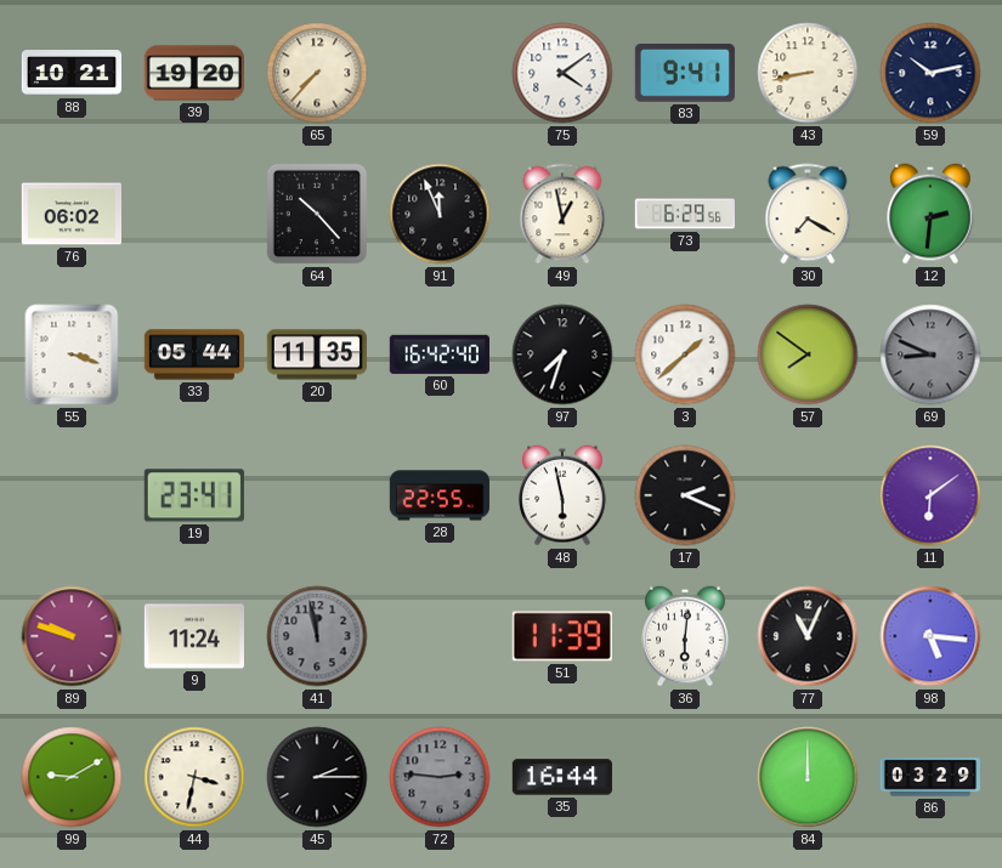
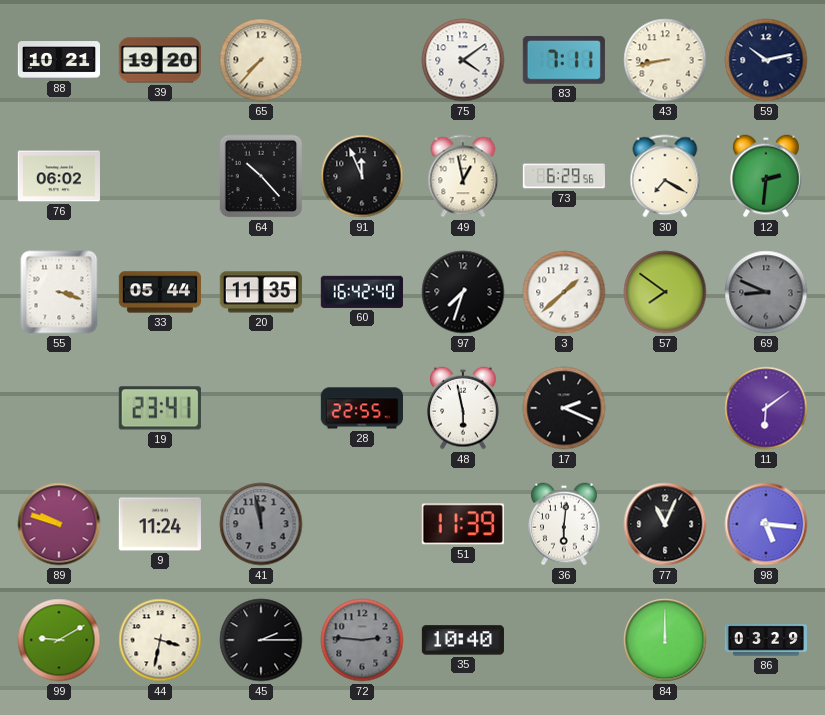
83: 9:41 -> 7:11
35: 16:44 -> 10:40
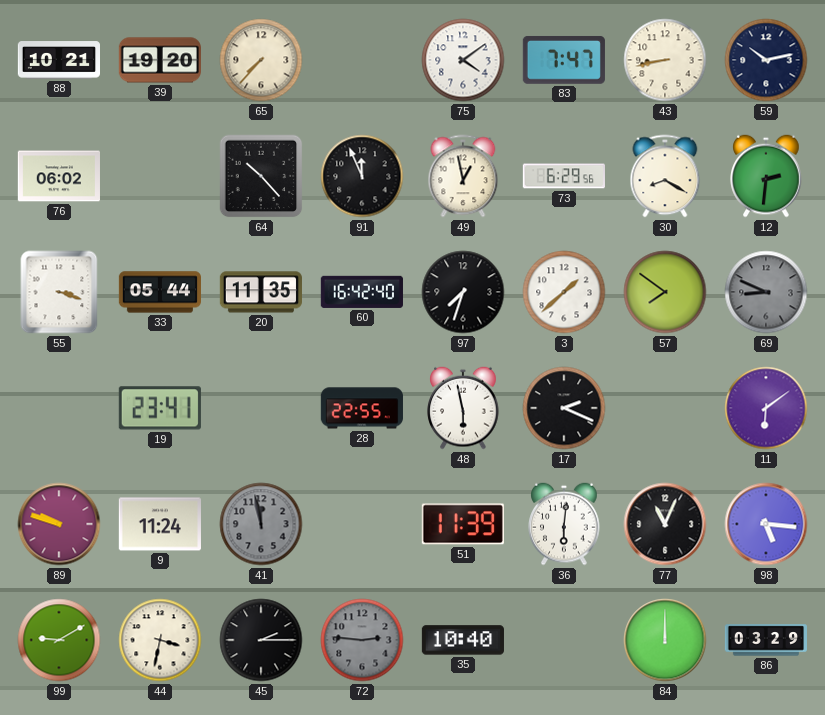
83: 7:11 -> 7:47
30: 7:20 -> 8:20
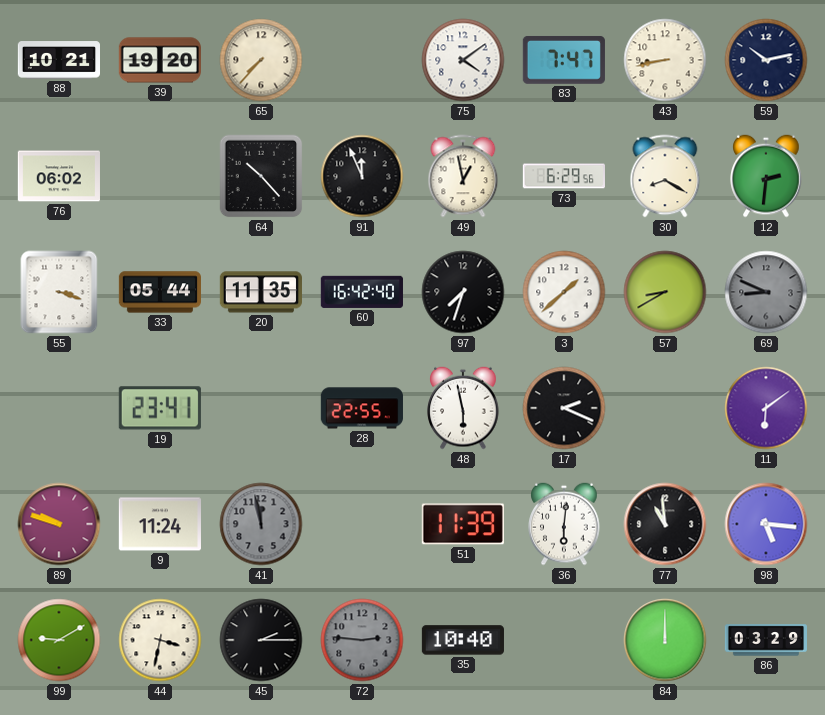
57: 7:51 -> 8:40
77: 11:04 -> 10:59
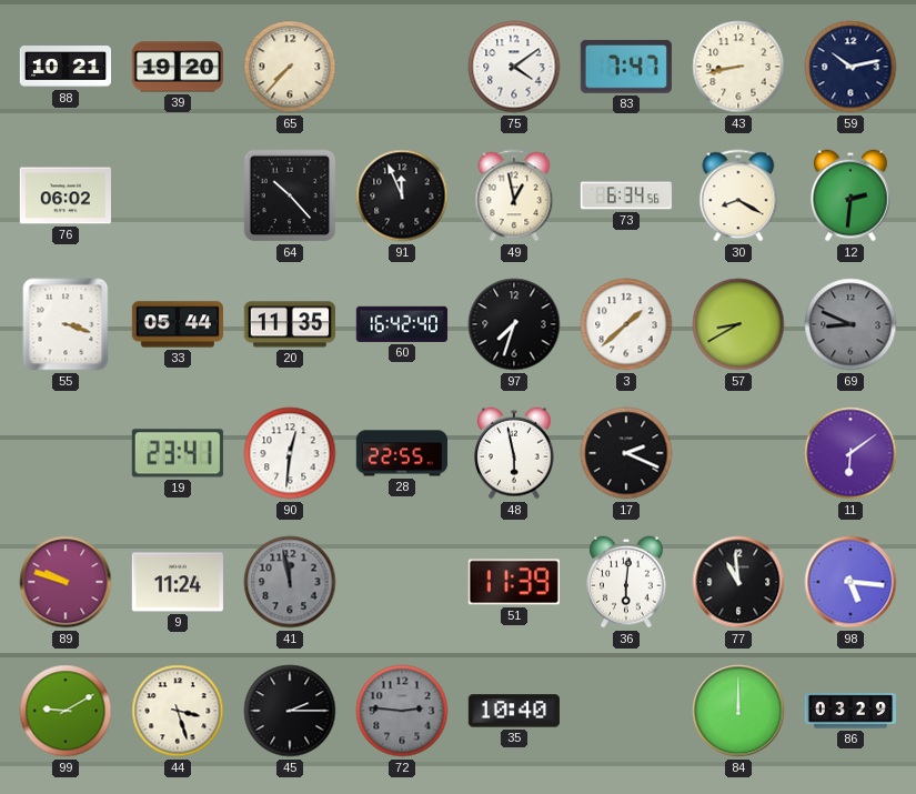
73: 6:29 -> 6:34
90: none -> 12:31
44: 3:32 -> 3:27
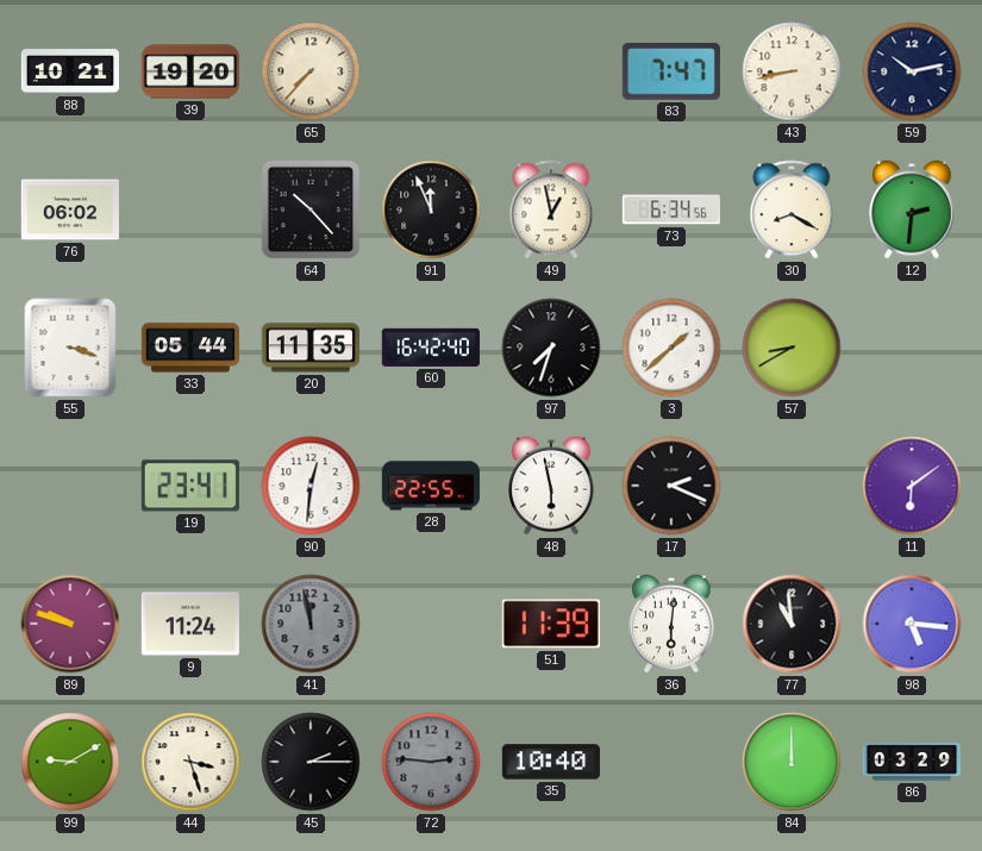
75: 4:09 -> none
69: 8:49 -> none
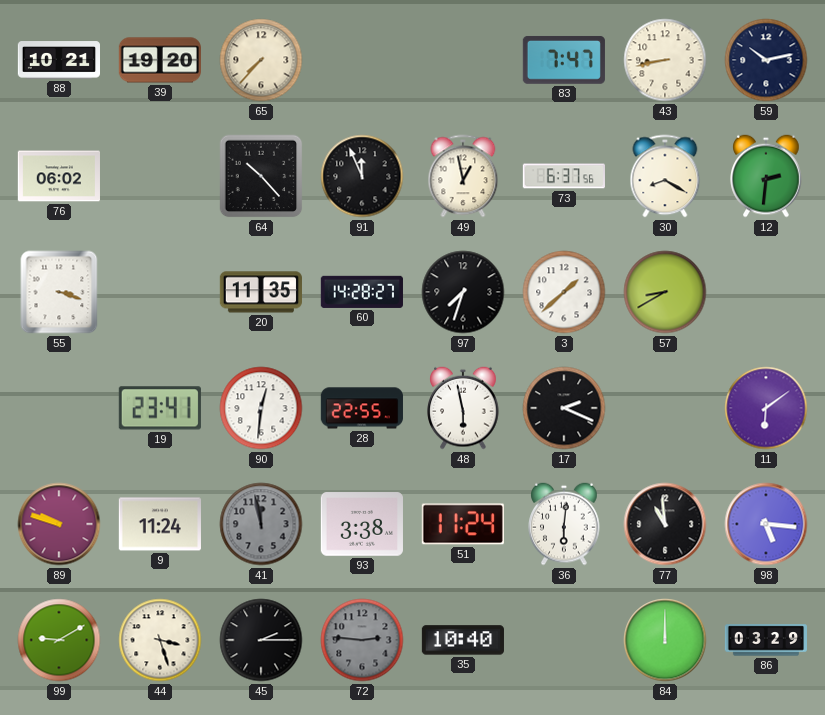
73: 6:34 -> 6:37
33: 05:44 -> none
60: 16:42 -> 14:28
93: none -> 3:38
51: 11:39 -> 11:24
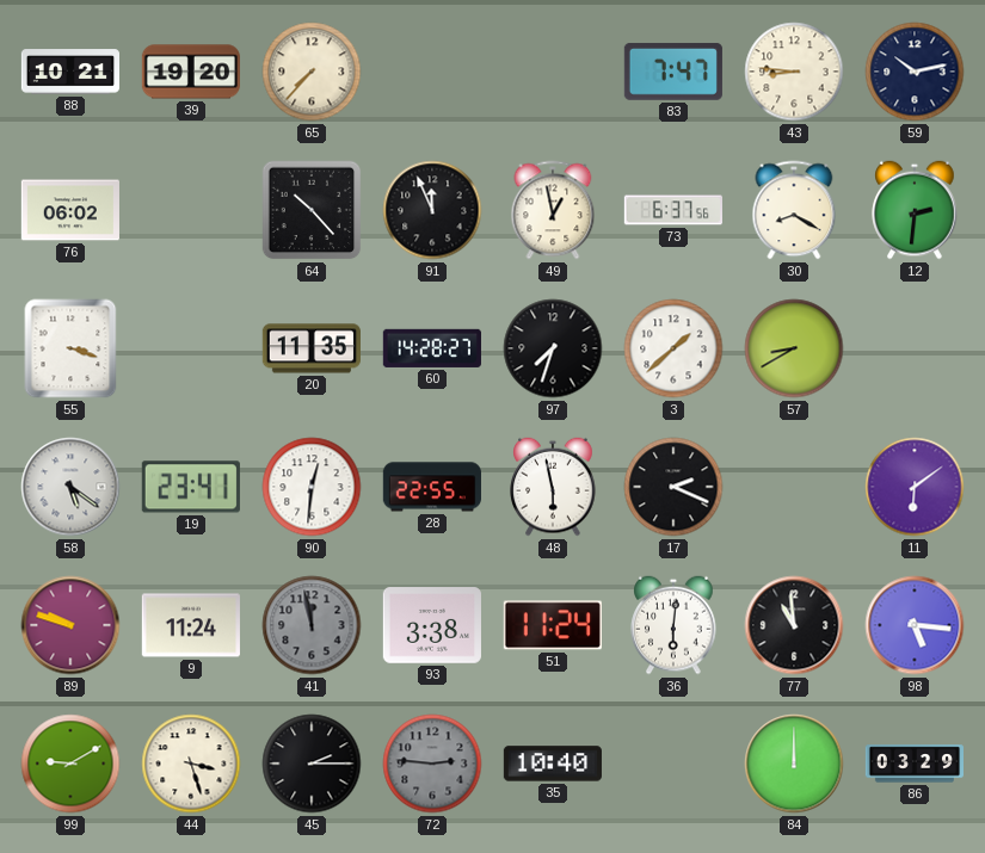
43: 8:43 -> 8:46
58: none -> 5:21
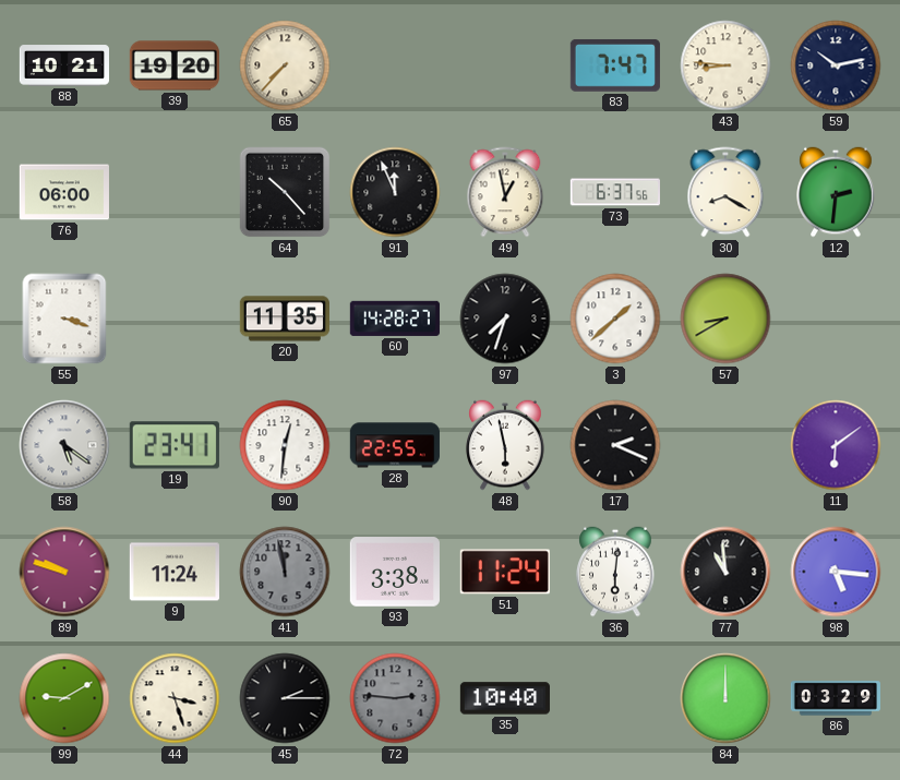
76: 06:02 -> 06:00
